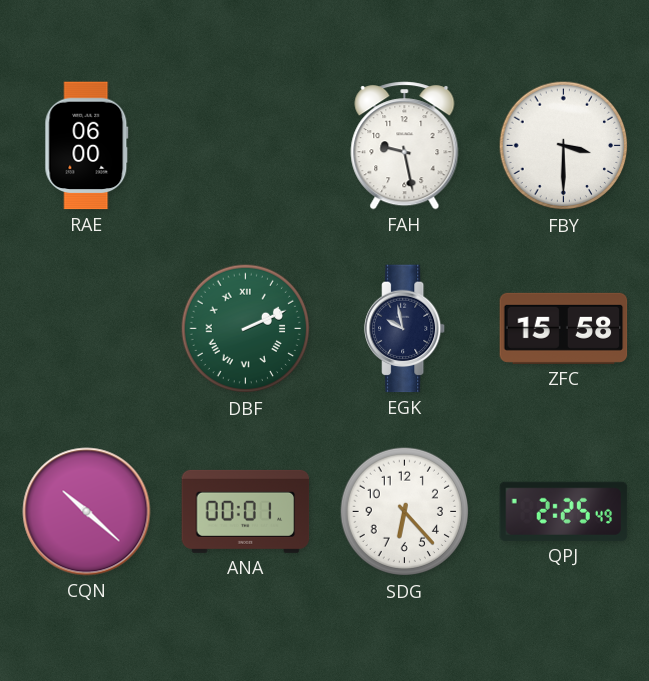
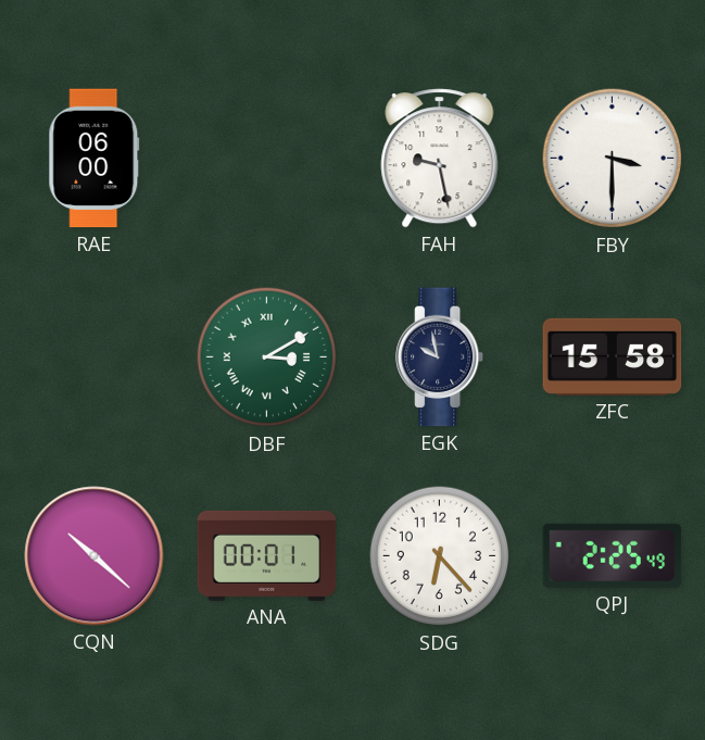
DBF: 2:11 -> 3:10
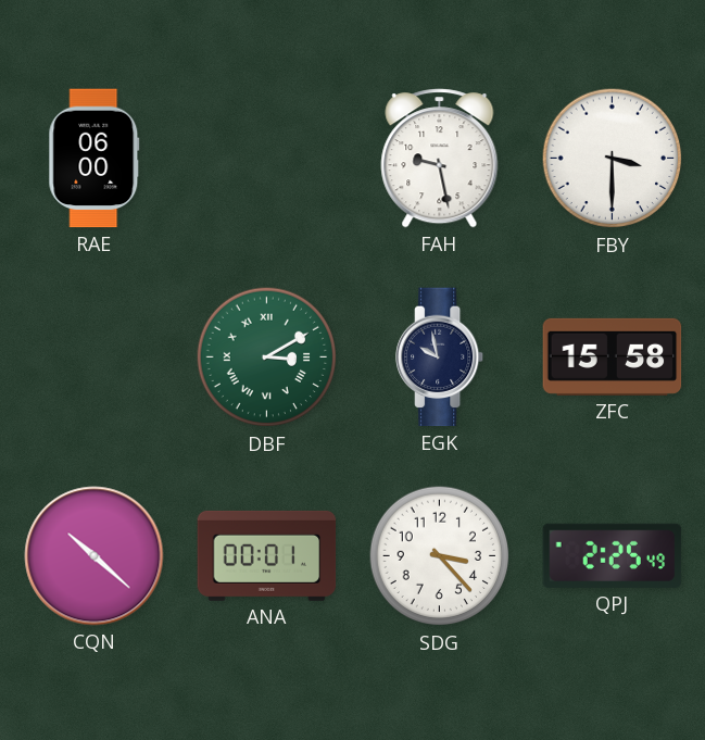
SDG: 6:23 -> 3:23
